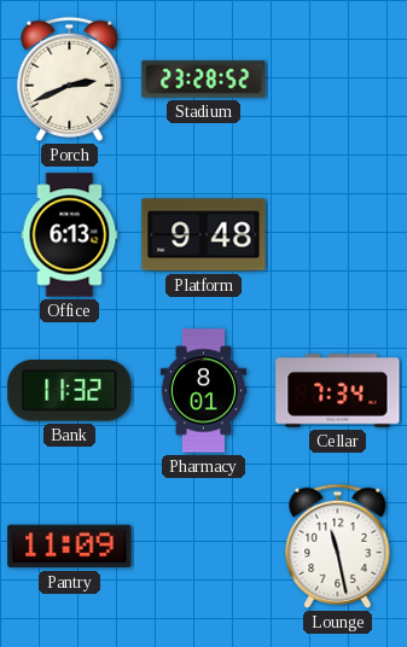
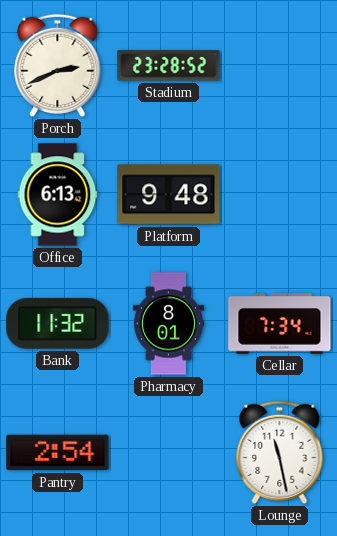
Pantry: 11:09 -> 2:54
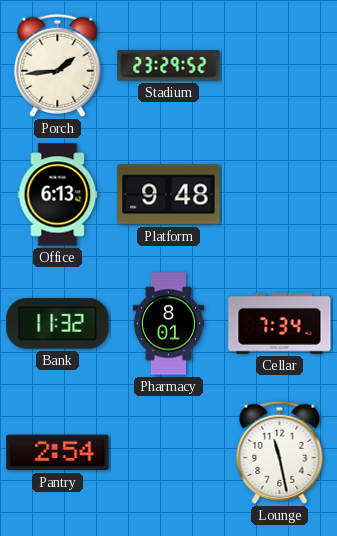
Porch: 2:41 -> 1:44
Stadium: 23:28 -> 23:29
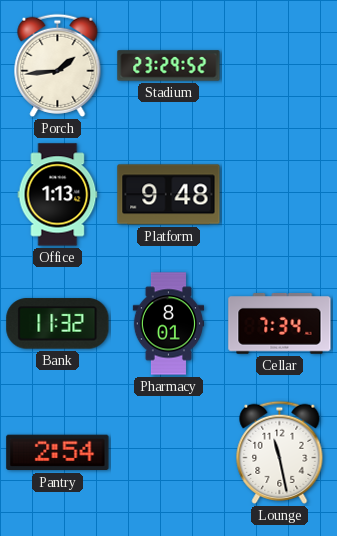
Office: 6:13 -> 1:13
